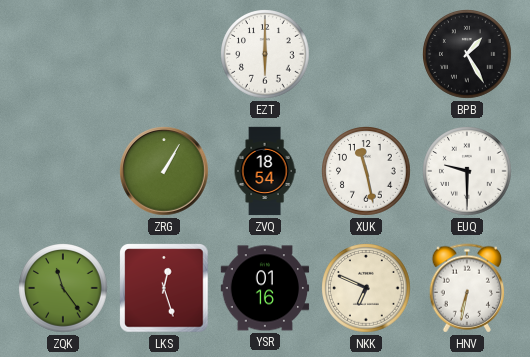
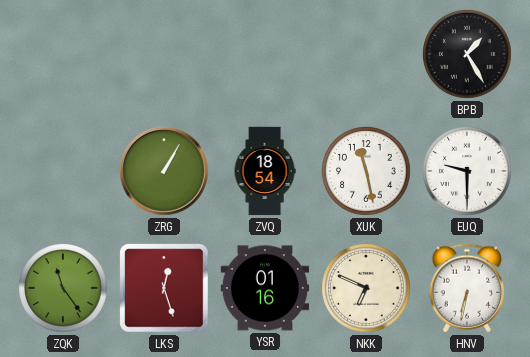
EZT: 6:00 -> none
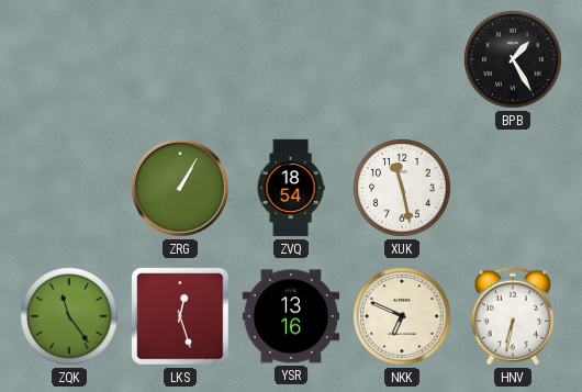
EUQ: 9:30 -> none
YSR: 01:16 -> 13:16
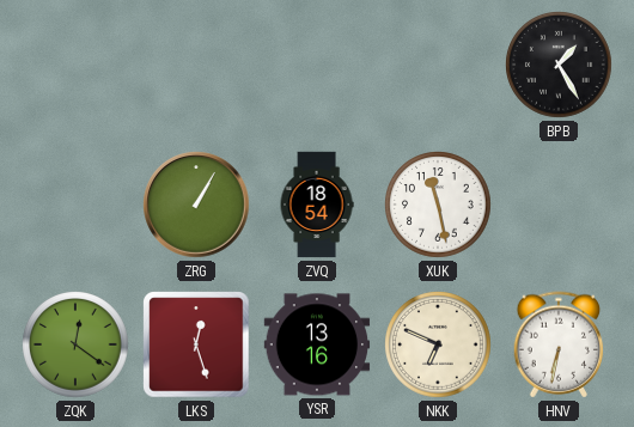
ZQK: 11:24 -> 12:21
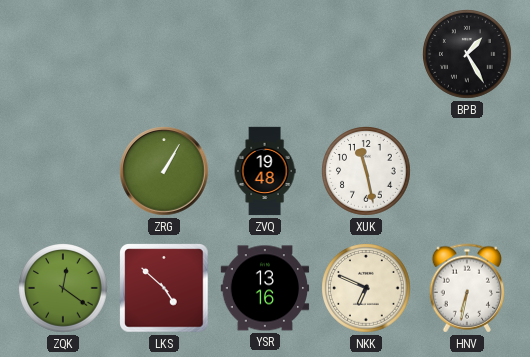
ZVQ: 18:54 -> 19:48
LKS: 12:27 -> 4:52
